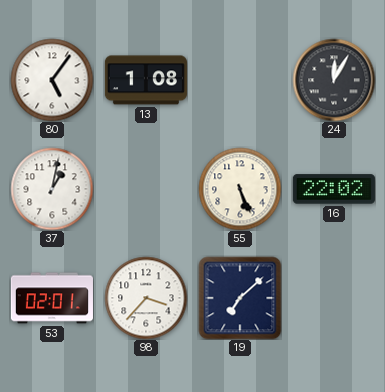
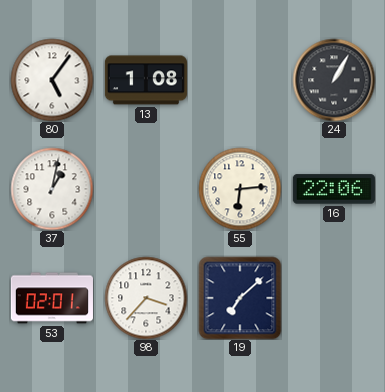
24: 12:05 -> 1:05
55: 5:26 -> 6:14
16: 22:02 -> 22:06
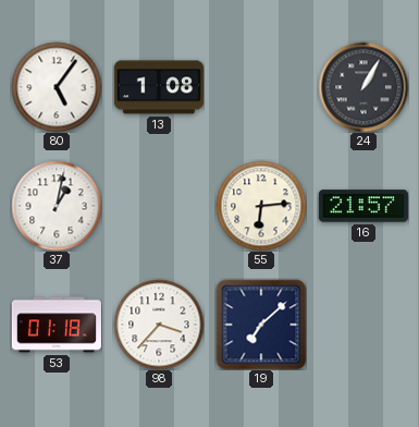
16: 22:06 -> 21:57
53: 02:01 -> 01:18
